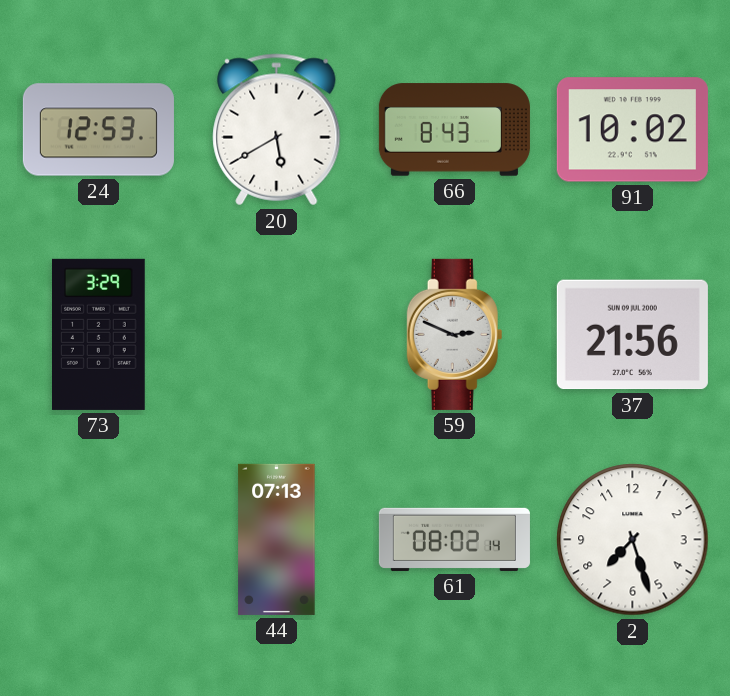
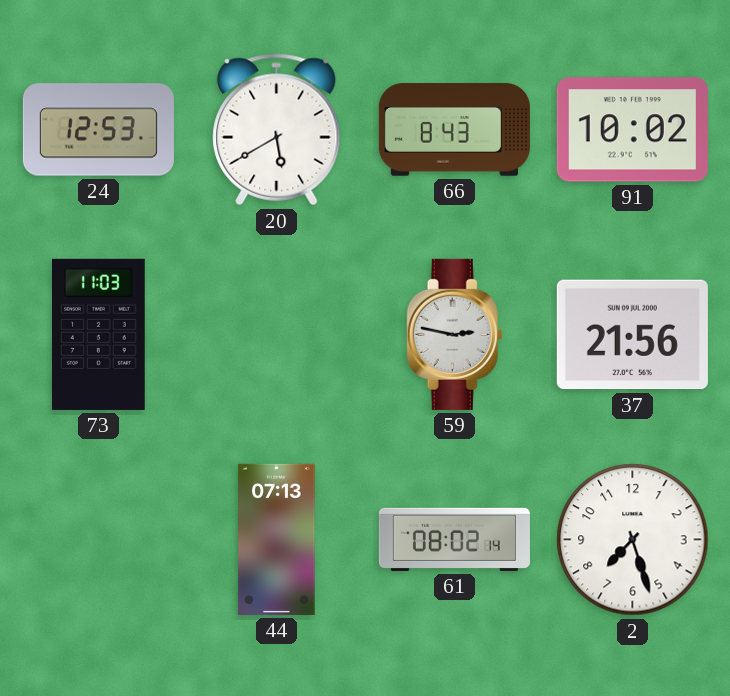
73: 3:29 -> 11:03
59: 2:49 -> 2:47
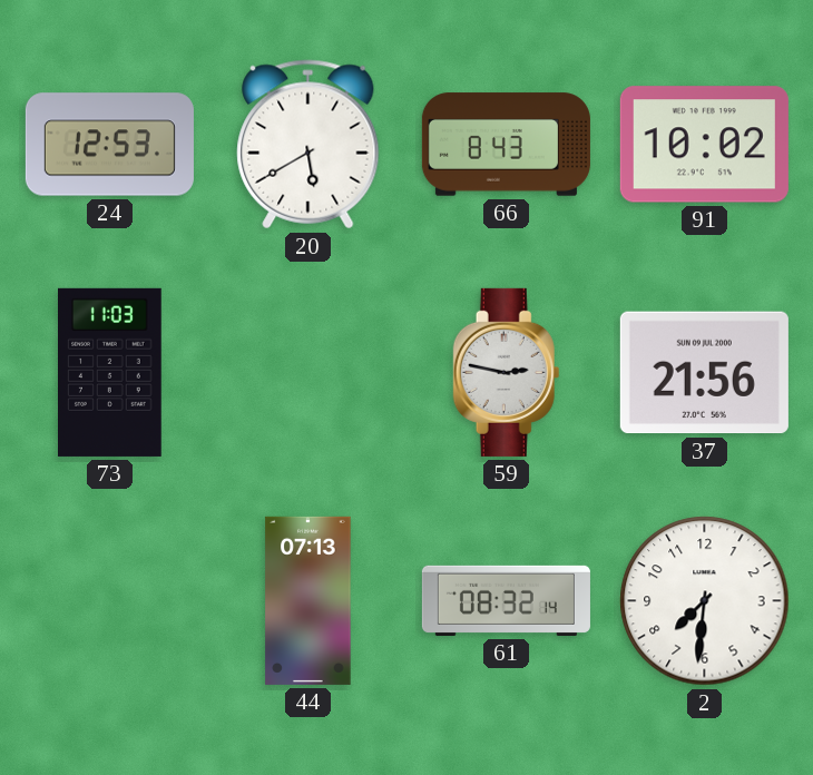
61: 08:02 -> 08:32
2: 7:27 -> 7:31
